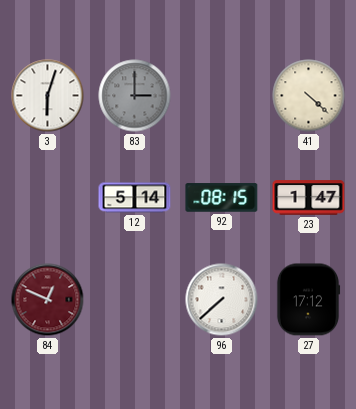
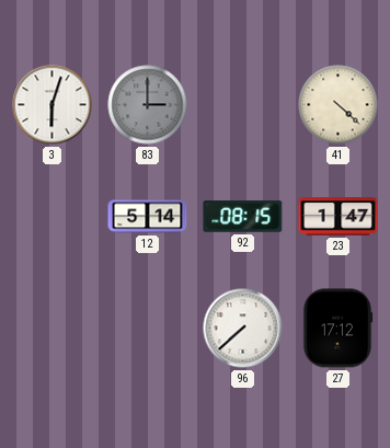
84: 12:49 -> none
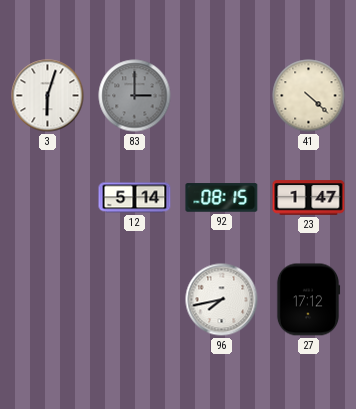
96: 7:38 -> 7:43
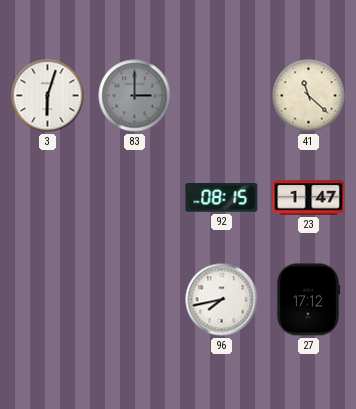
41: 4:22 -> 11:22
12: 5:14 -> none
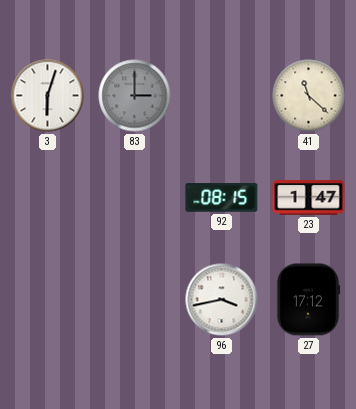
96: 7:43 -> 3:43
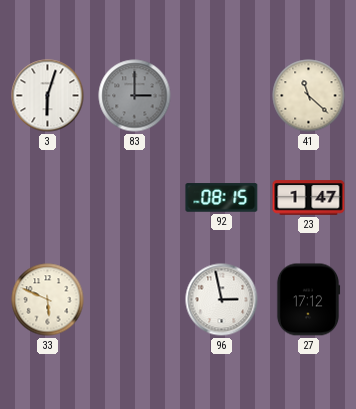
33: none -> 5:49
96: 3:43 -> 2:58
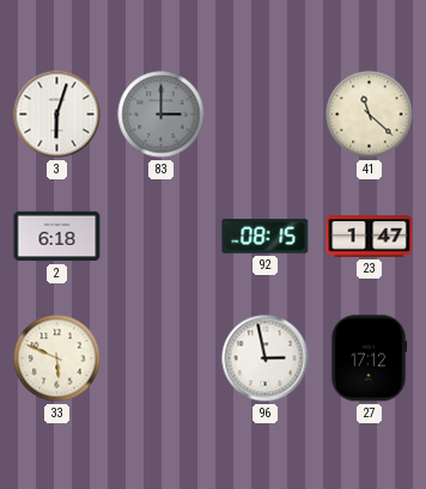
2: none -> 6:18
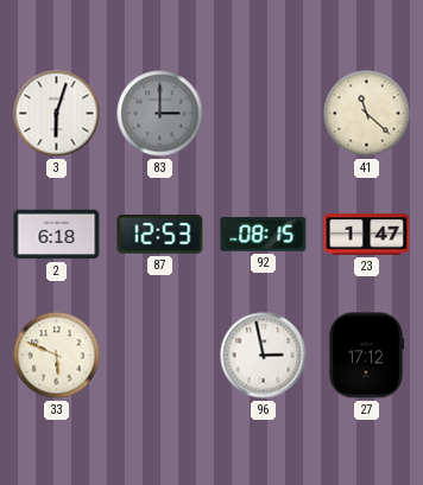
87: none -> 12:53
